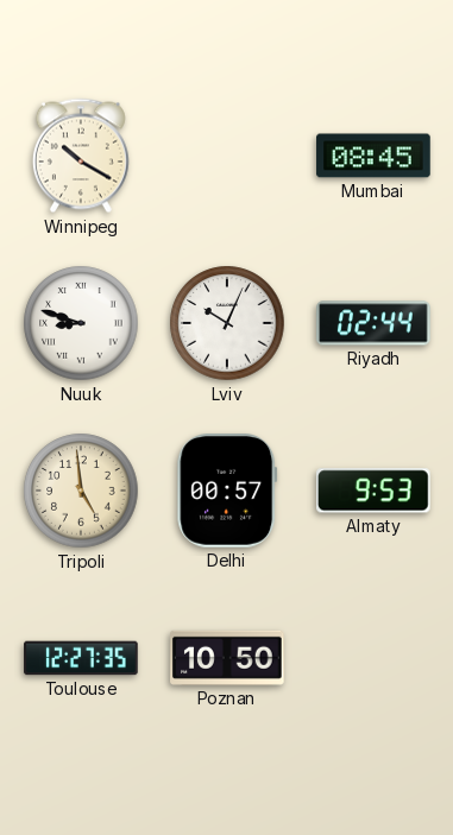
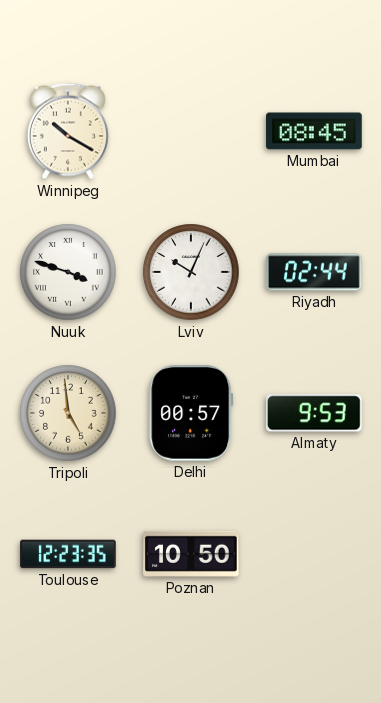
Nuuk: 8:48 -> 3:48
Toulouse: 12:27 -> 12:23
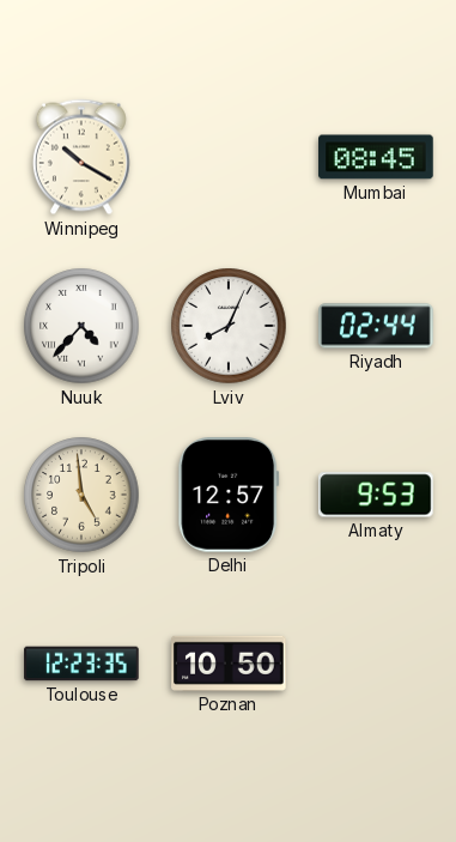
Nuuk: 3:48 -> 4:37
Lviv: 10:04 -> 8:04
Delhi: 00:57 -> 12:57
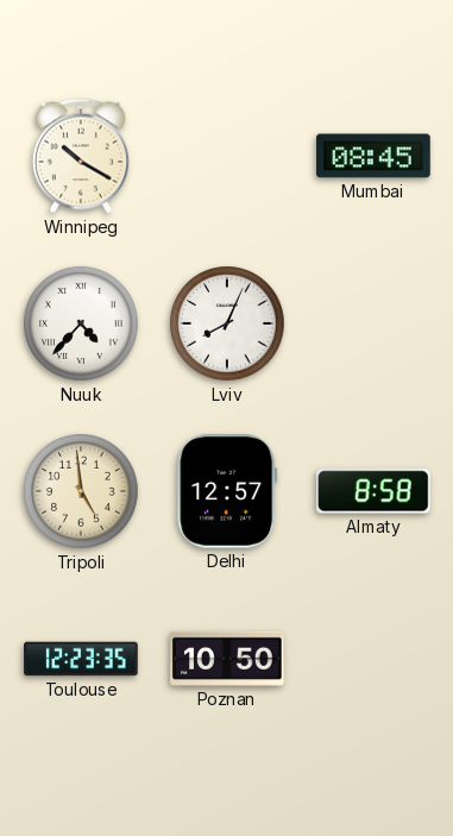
Riyadh: 02:44 -> none
Almaty: 9:53 -> 8:58
